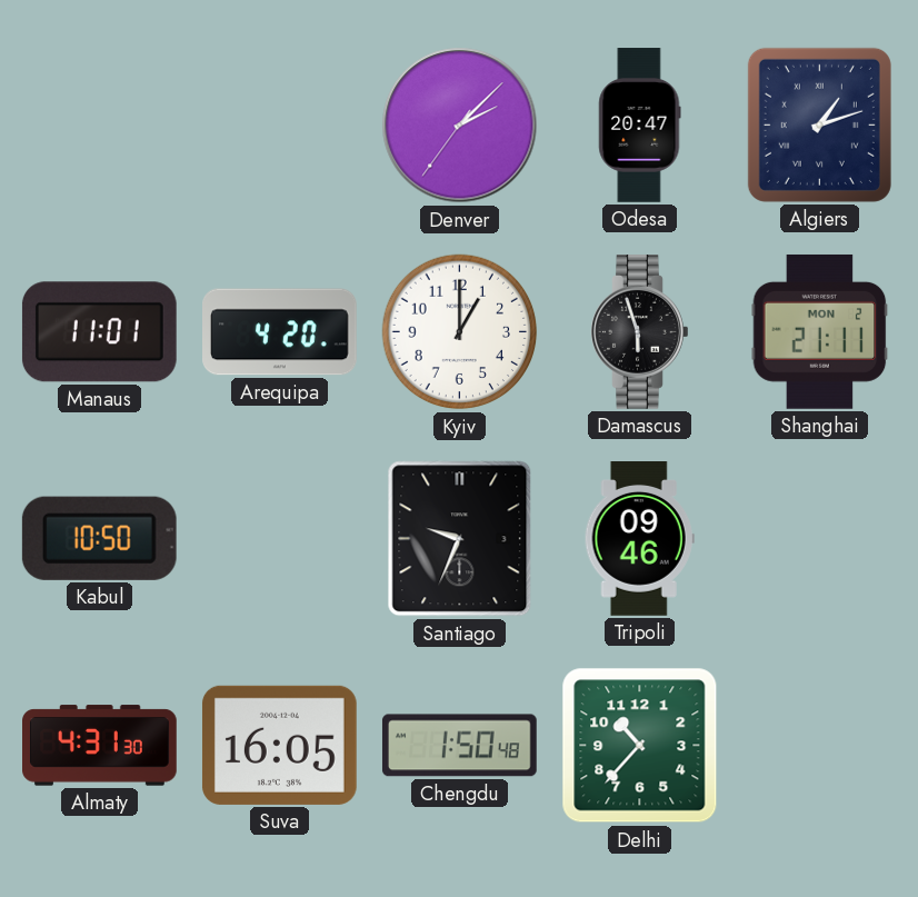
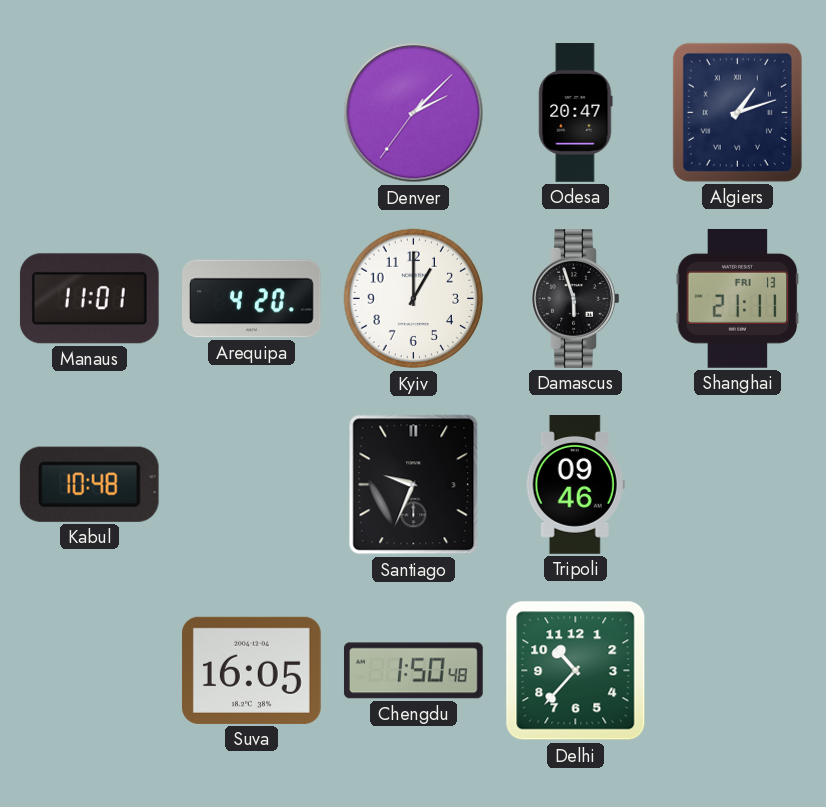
Shanghai date: MON 2 -> FRI 13
Kabul: 10:50 -> 10:48
Almaty: 4:31 -> none
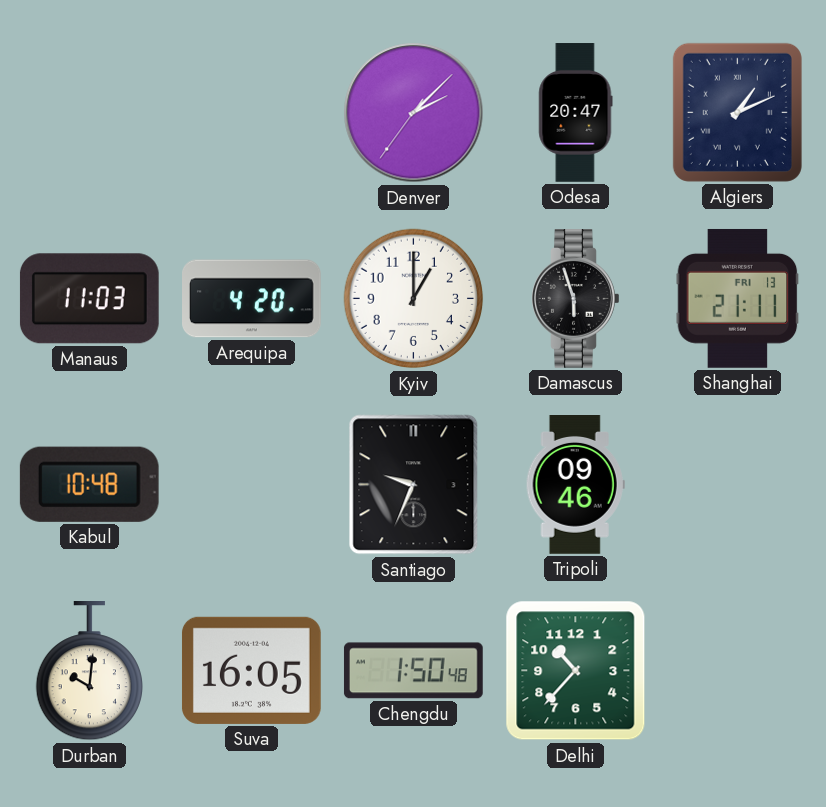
Algiers: 1:12 -> 1:11
Manaus: 11:01 -> 11:03
Durban: none -> 10:01
